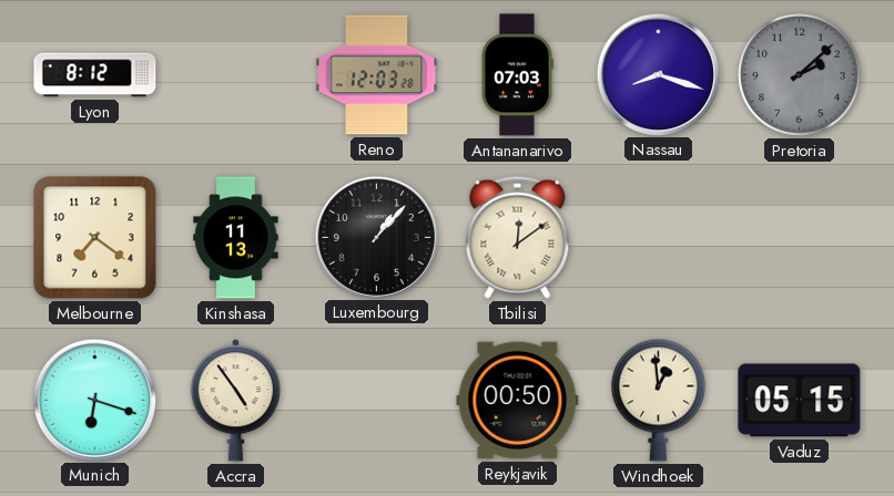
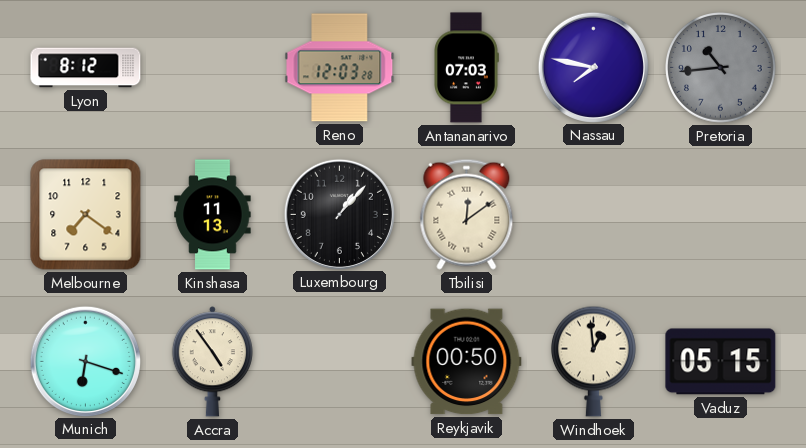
Nassau: 8:18 -> 7:47
Pretoria: 2:08 -> 10:44
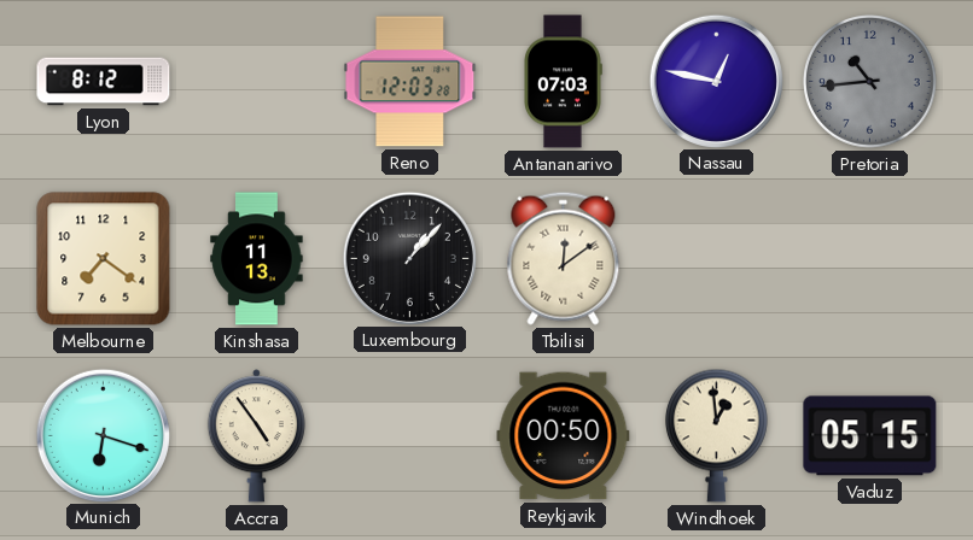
Nassau: 7:47 -> 12:47
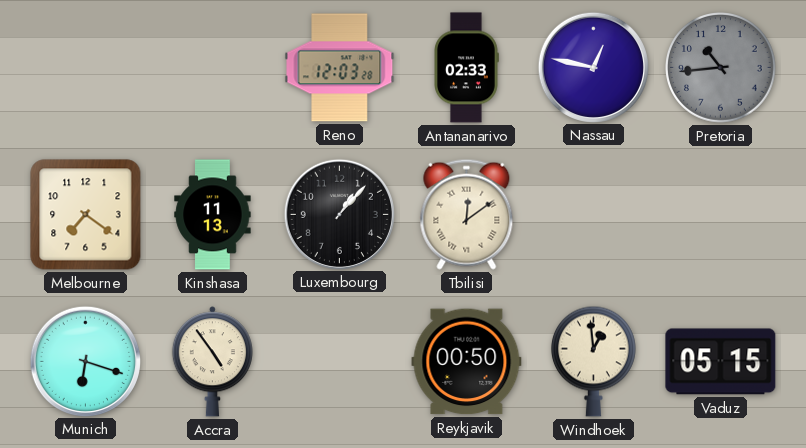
Lyon: 8:12 -> none
Antananarivo: 07:03 -> 02:33
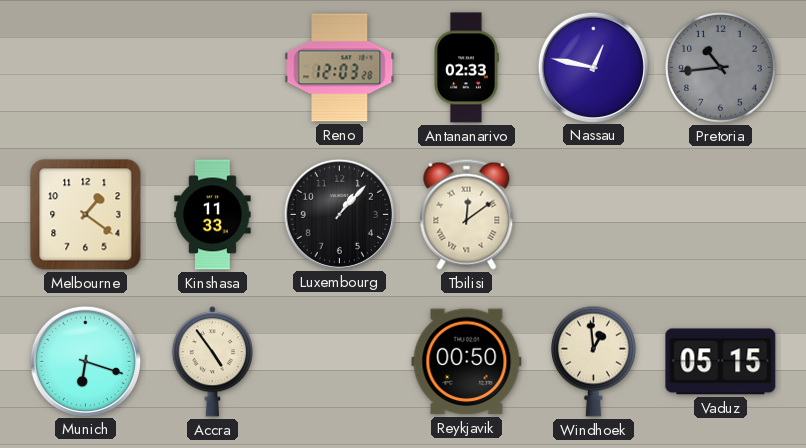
Melbourne: 7:21 -> 1:21
Kinshasa: 11:13 -> 11:33
